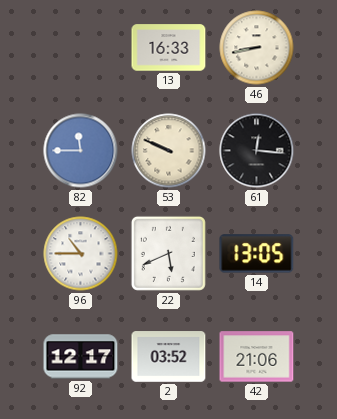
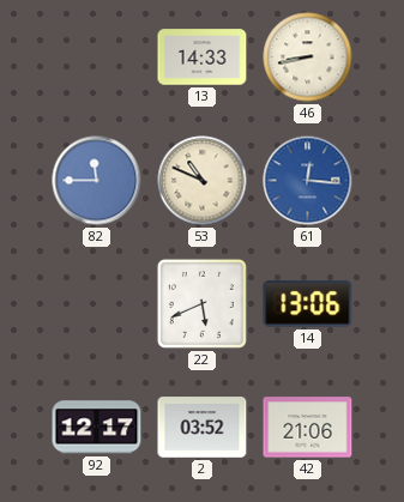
13: 16:33 -> 14:33
53: 9:49 -> 10:49
61 dial: black -> blue
96: 10:45 -> none
14: 13:05 -> 13:06
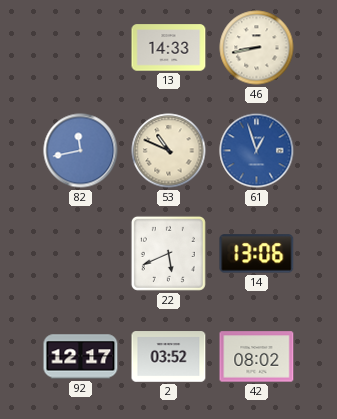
82: 11:45 -> 11:43
61: 12:16 -> 12:57
42: 21:06 -> 08:02
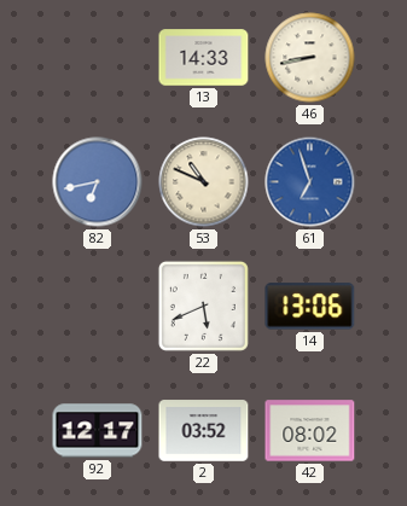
82: 11:43 -> 6:43
61: 12:57 -> 6:57
